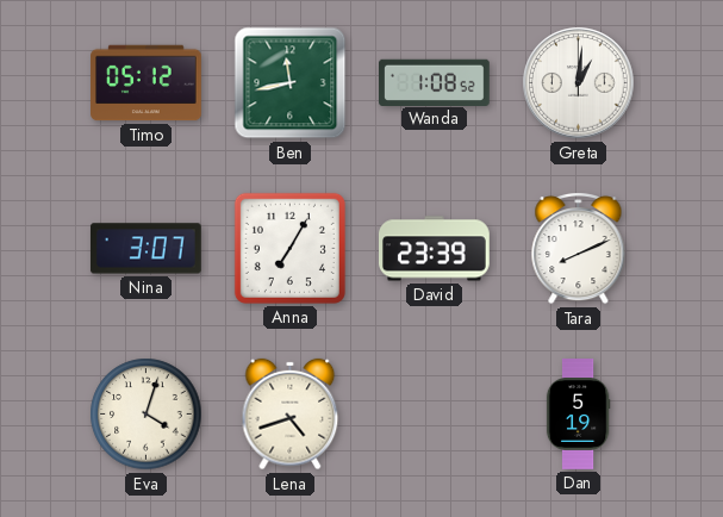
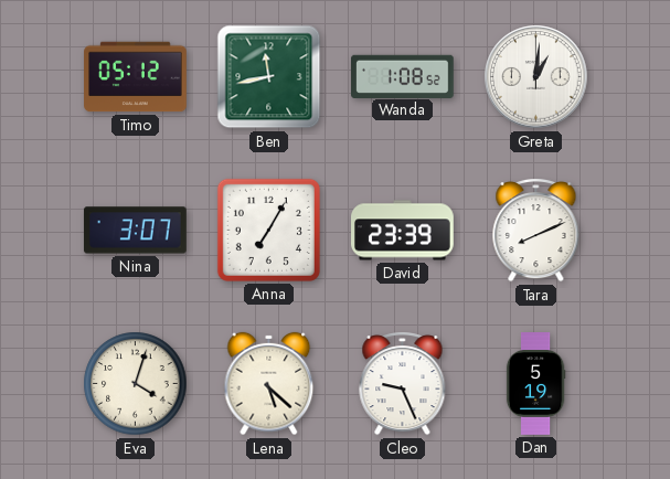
Lena: 4:42 -> 5:22
Cleo: none -> 9:26
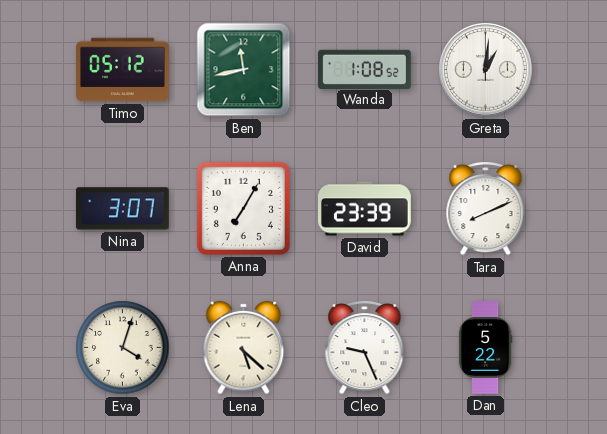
Dan: 5:19 -> 5:22
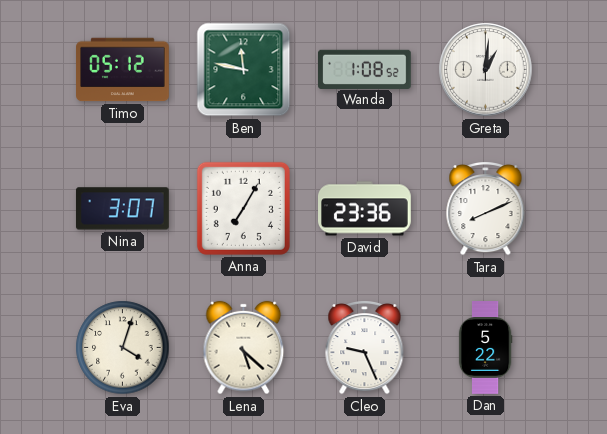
Ben: 11:43 -> 11:47
David: 23:39 -> 23:36
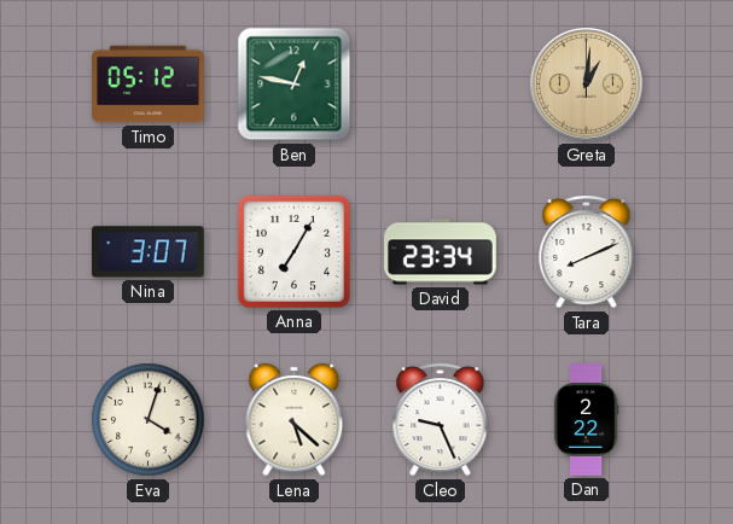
Ben: 11:47 -> 12:47
Wanda: 1:08 -> none
Greta dial: white -> champagne
David: 23:36 -> 23:34
Dan: 5:22 -> 2:22
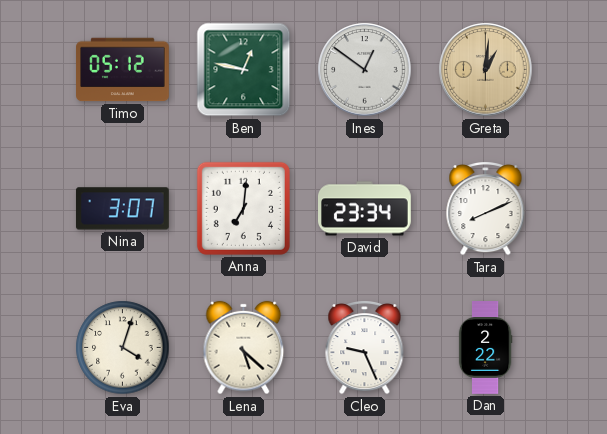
Ines: none -> 12:51
Anna: 7:05 -> 7:01
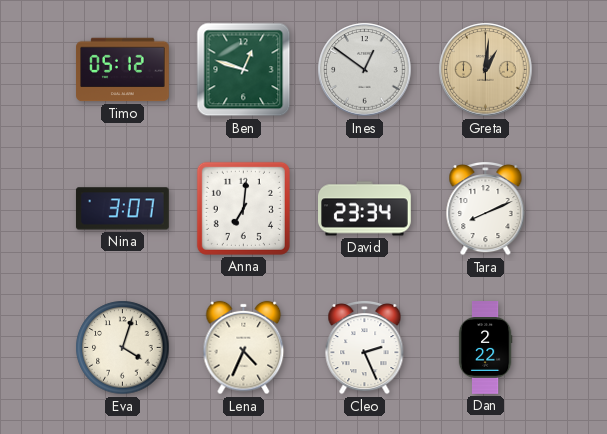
Ben: 12:47 -> 12:48
Lena: 5:22 -> 4:34
Cleo: 9:26 -> 2:26
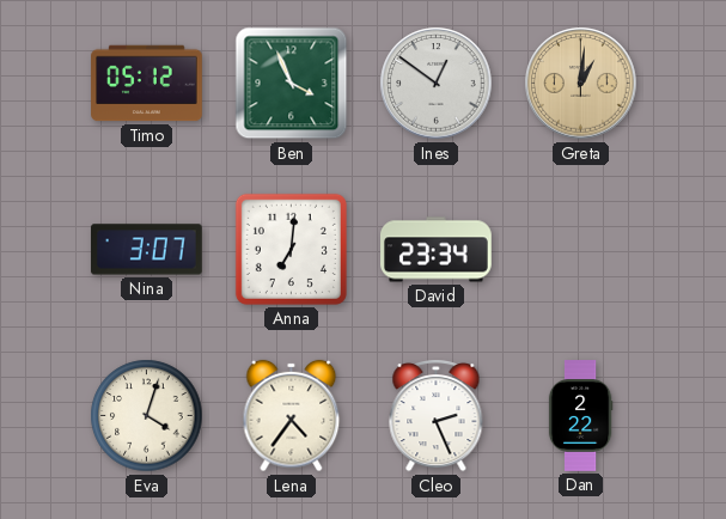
Ben: 12:48 -> 3:56
Tara: 8:11 -> none
Lena: 4:34 -> 4:36
